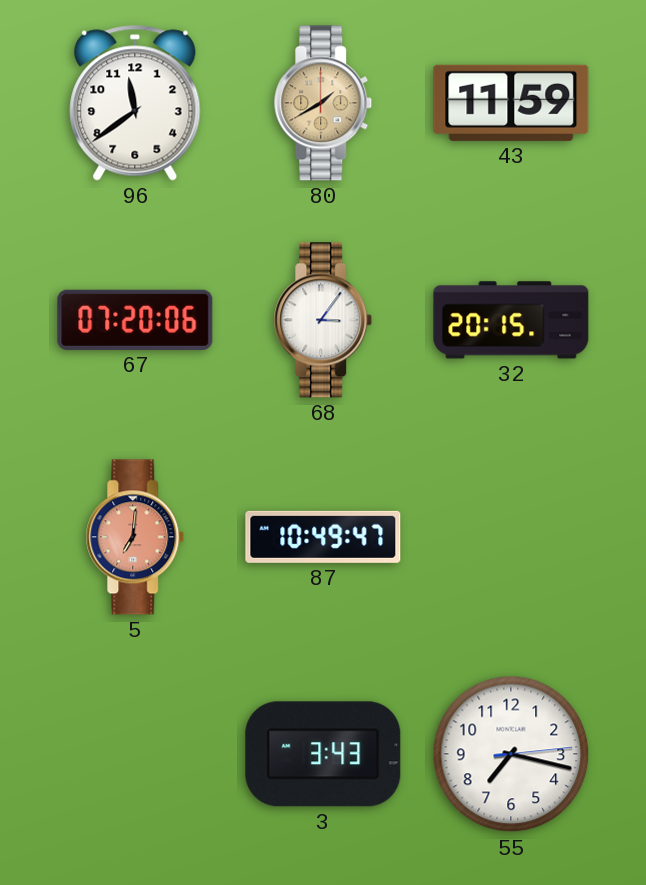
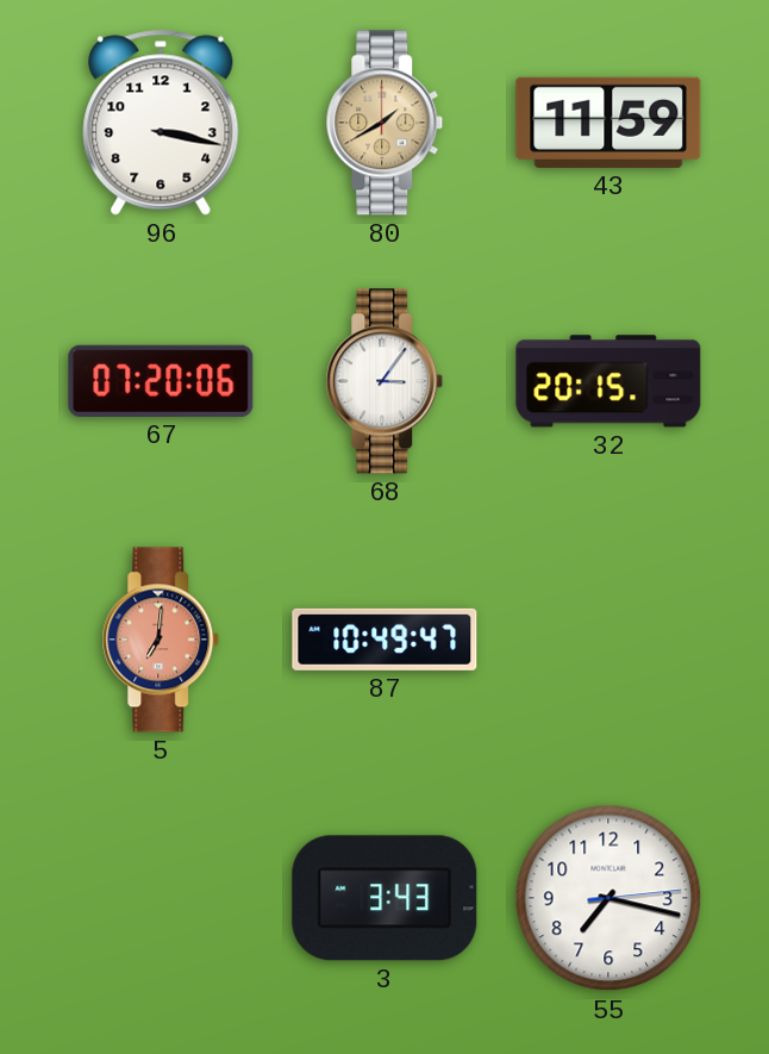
96: 11:39 -> 3:17
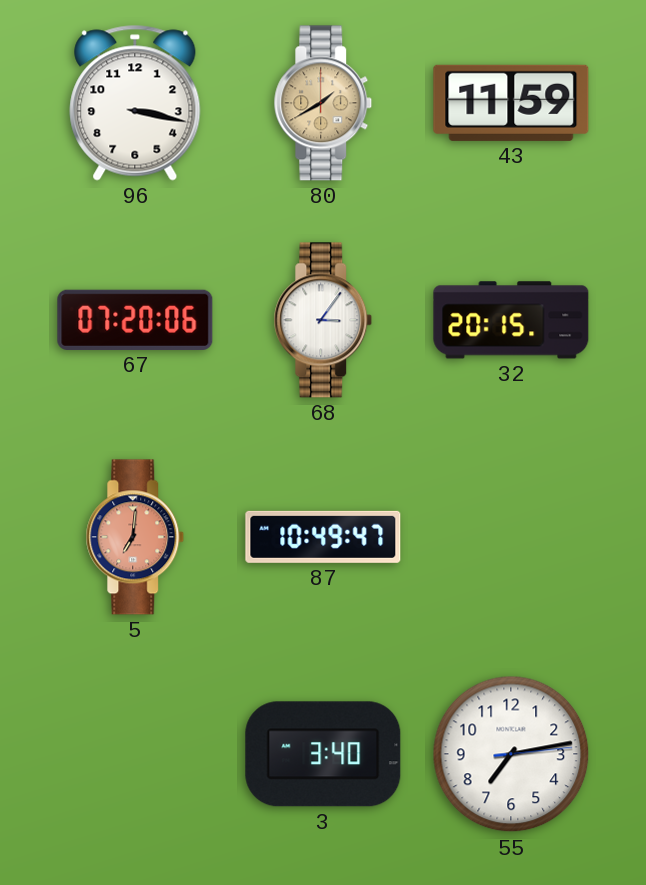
3: 3:43 -> 3:40
55: 7:17 -> 7:13
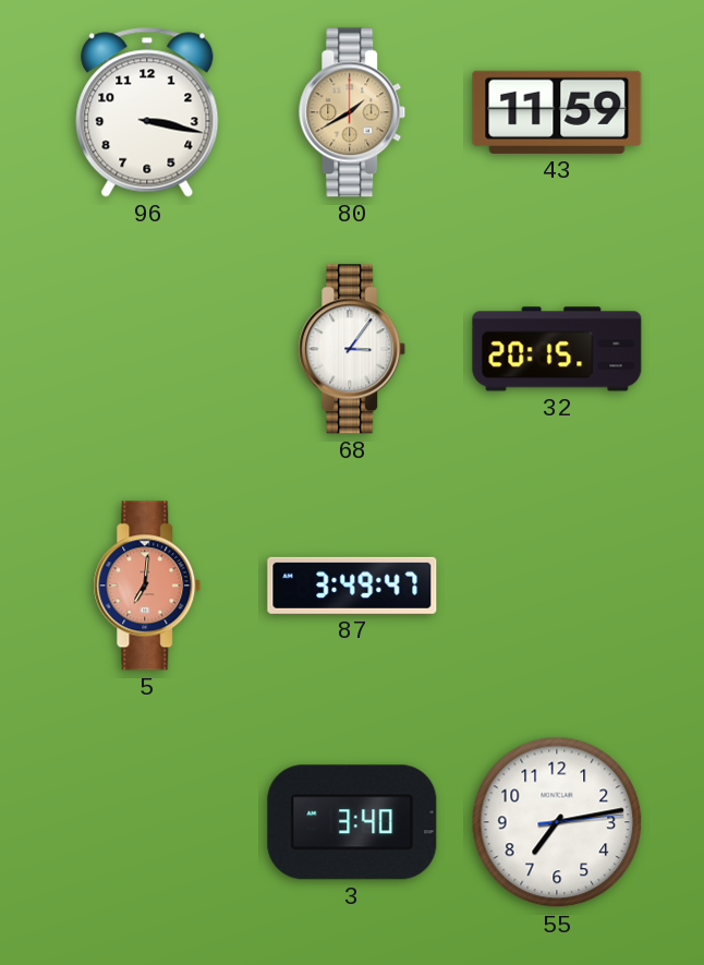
67: 07:20 -> none
87: 10:49 -> 3:49
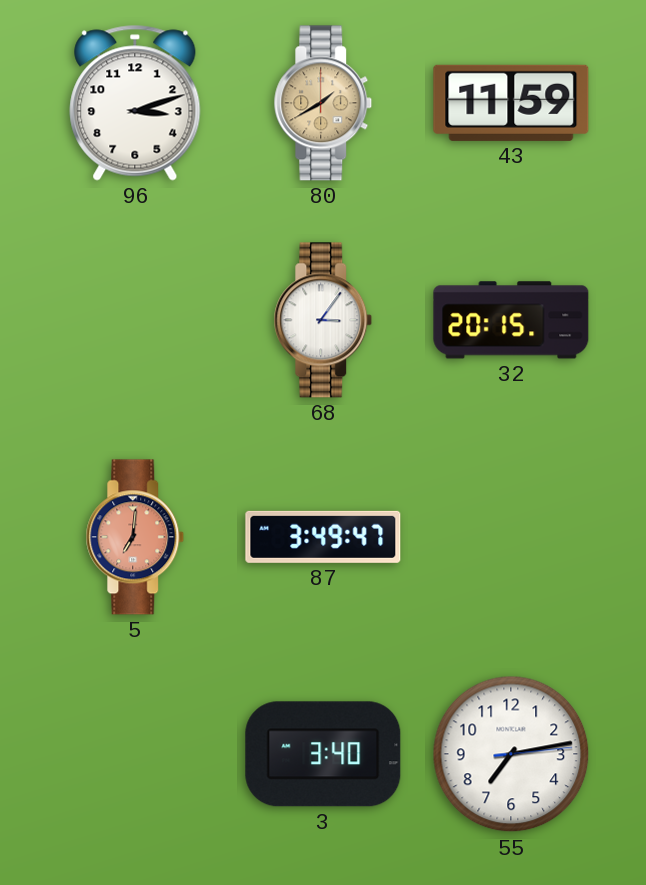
96: 3:17 -> 3:12
